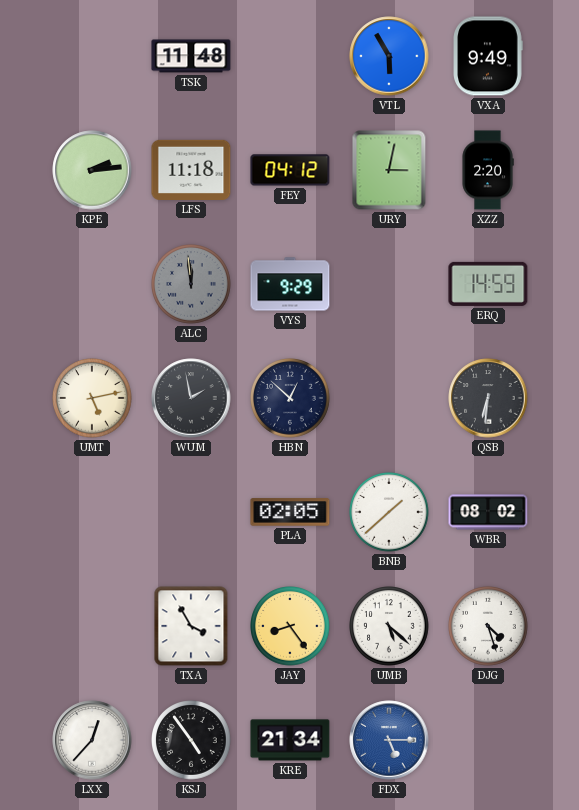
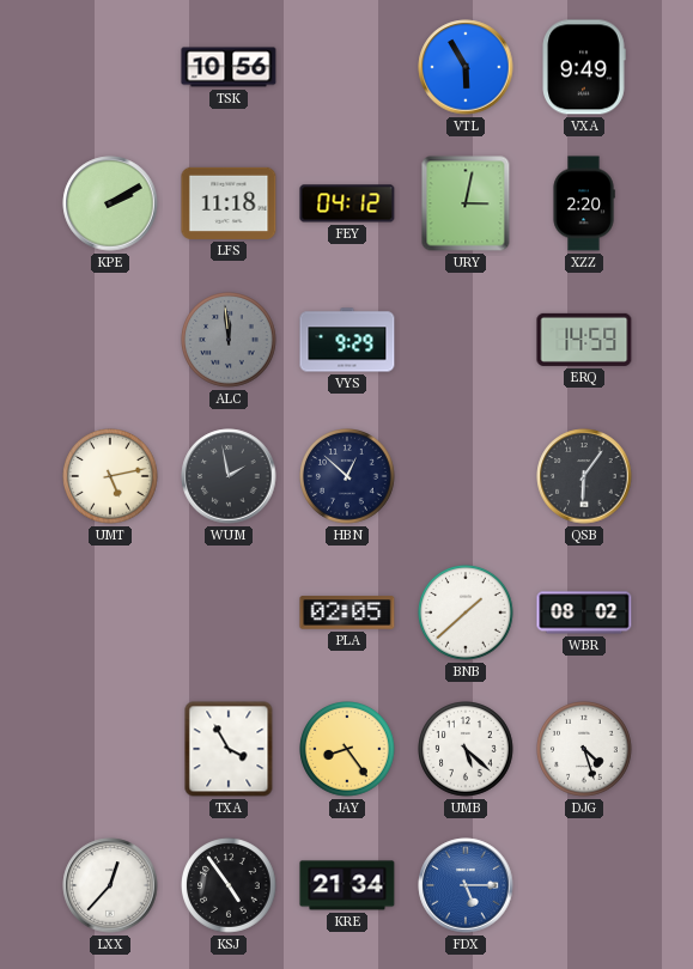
TSK: 11:48 -> 10:56
KPE: 2:14 -> 2:10
QSB: 6:31 -> 6:06
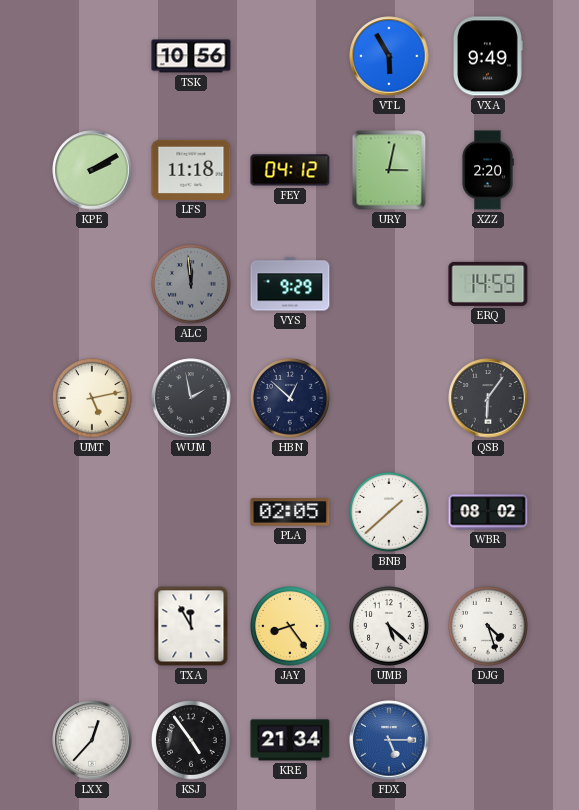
TXA: 3:55 -> 11:55
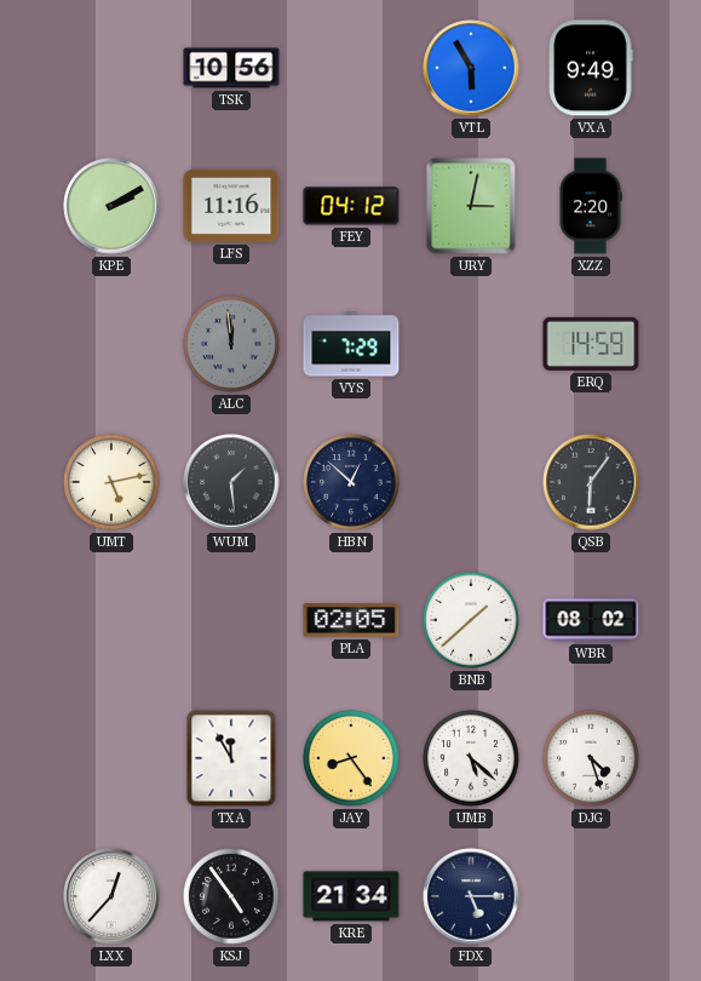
LFS: 11:18 -> 11:16
VYS: 9:29 -> 7:29
WUM: 1:58 -> 1:29
FDX dial: blue -> navy
